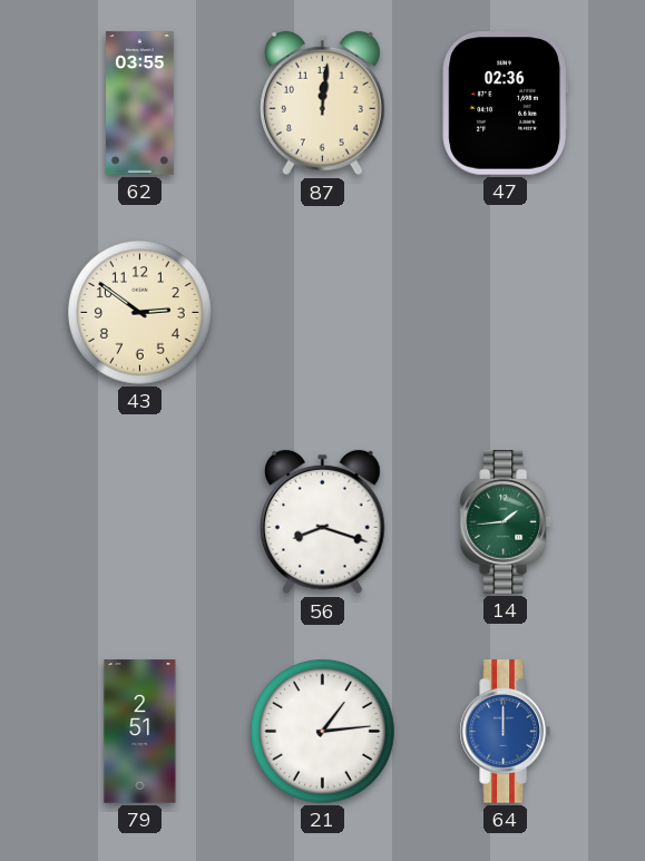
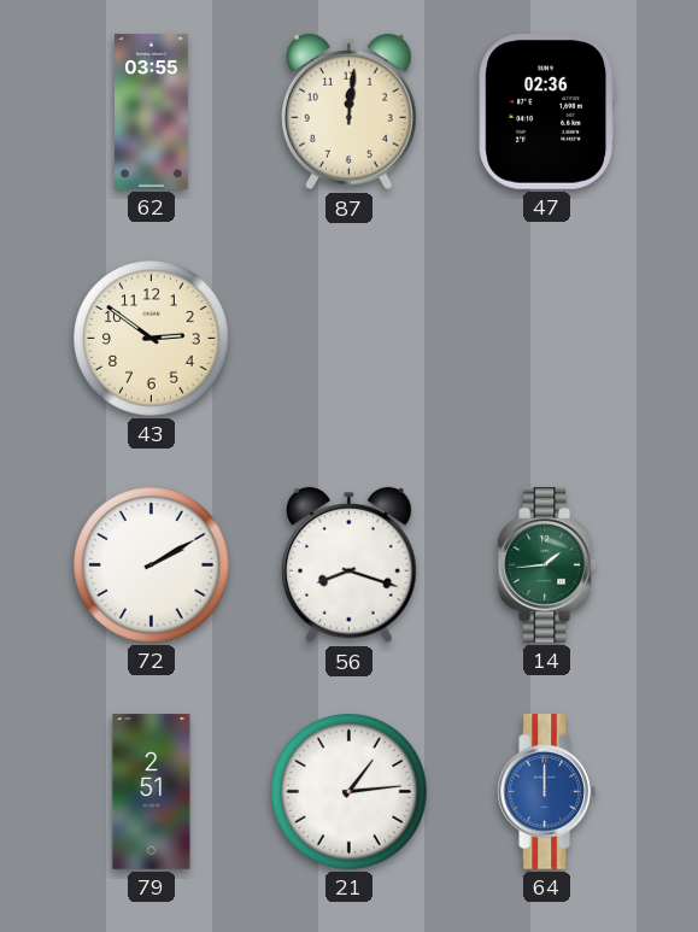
72: none -> 2:10
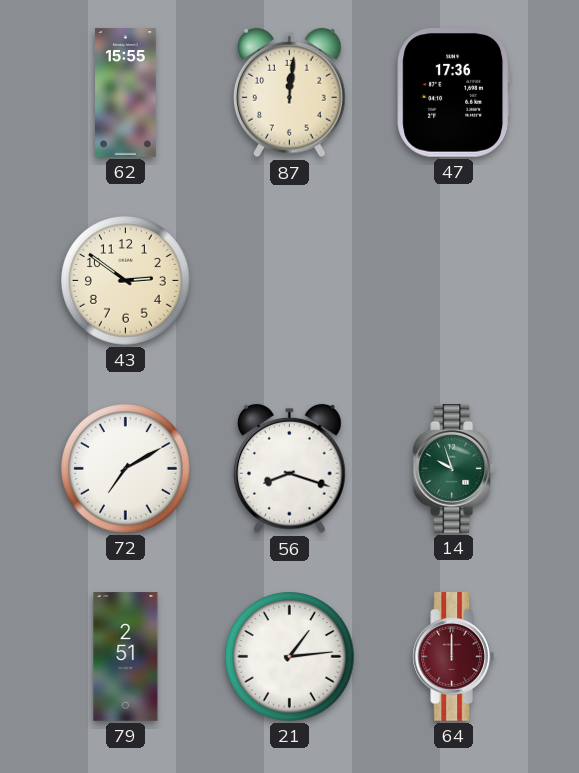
62: 03:55 -> 15:55
47: 02:36 -> 17:36
72: 2:10 -> 7:10
14: 1:44 -> 9:57
64 dial: blue -> burgundy
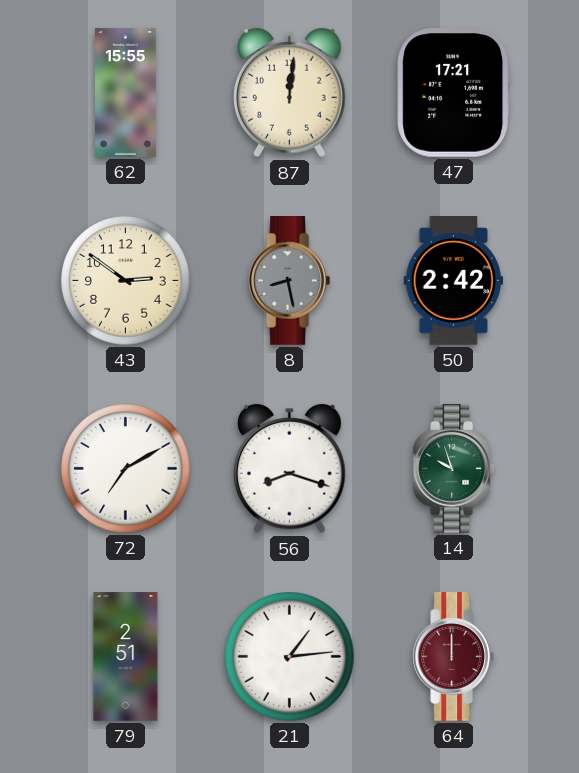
47: 17:36 -> 17:21
8: none -> 8:28
50: none -> 2:42
